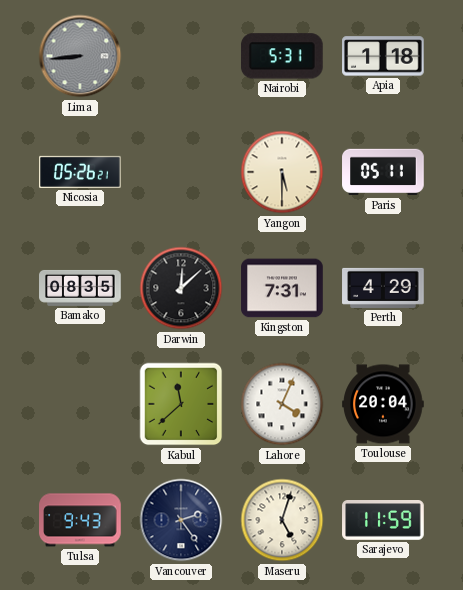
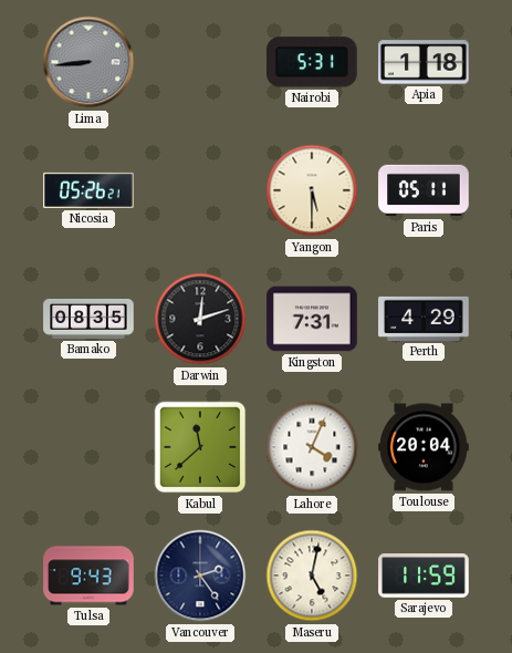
Darwin: 12:08 -> 12:12
Maseru: 5:03 -> 5:02
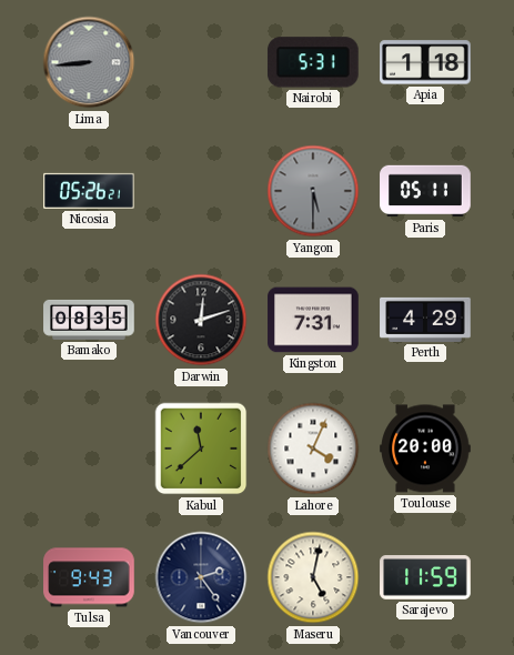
Yangon dial: cream -> grey
Toulouse: 20:04 -> 20:00
